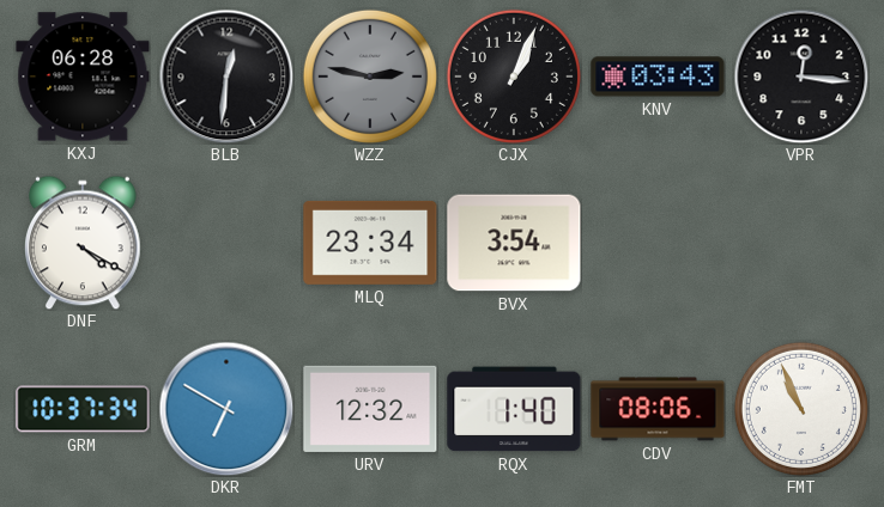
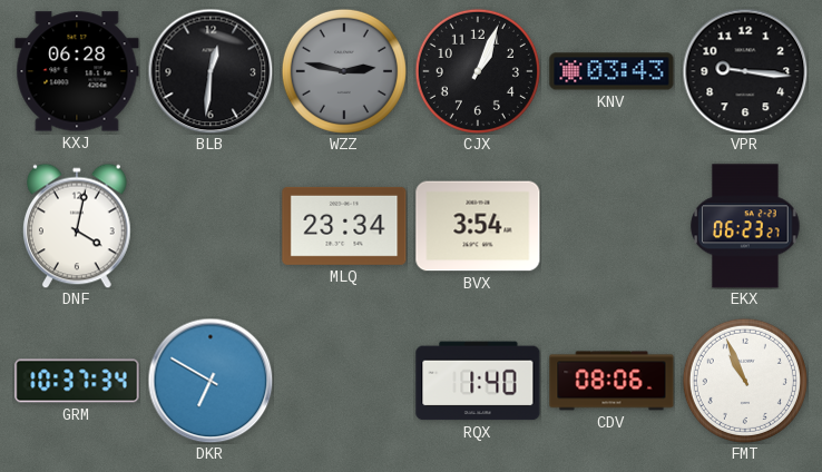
VPR: 12:16 -> 9:16
DNF: 4:20 -> 4:02
EKX: none -> 06:23
URV: 12:32 -> none
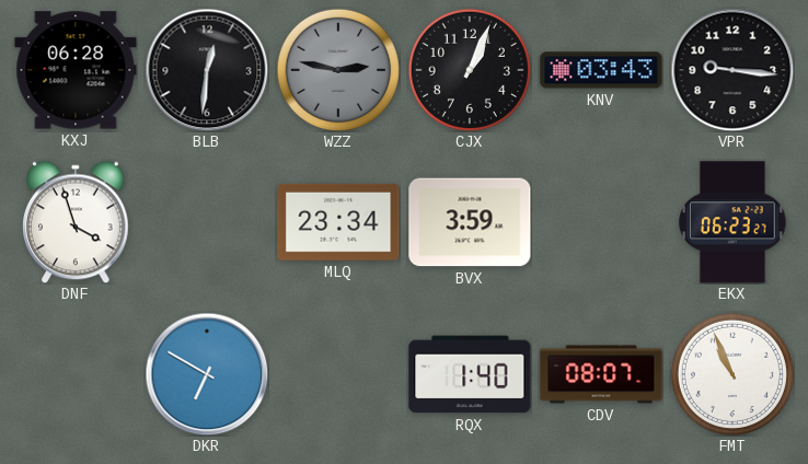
DNF: 4:02 -> 3:57
BVX: 3:54 -> 3:59
GRM: 10:37 -> none
CDV: 08:06 -> 08:07
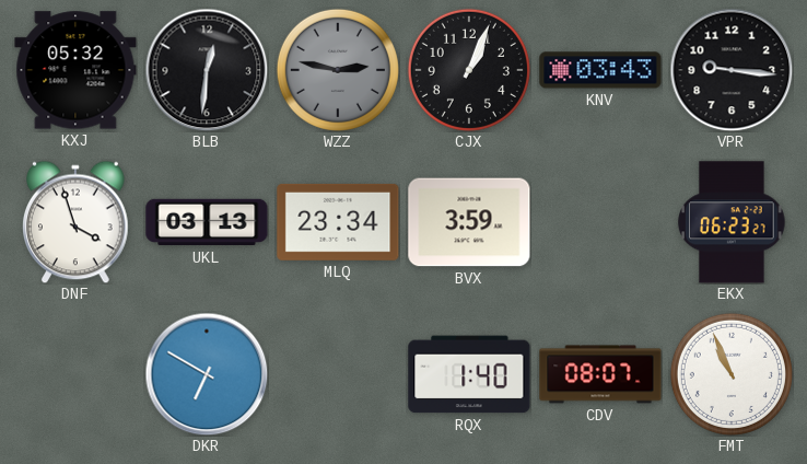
KXJ: 06:28 -> 05:32
UKL: none -> 03:13
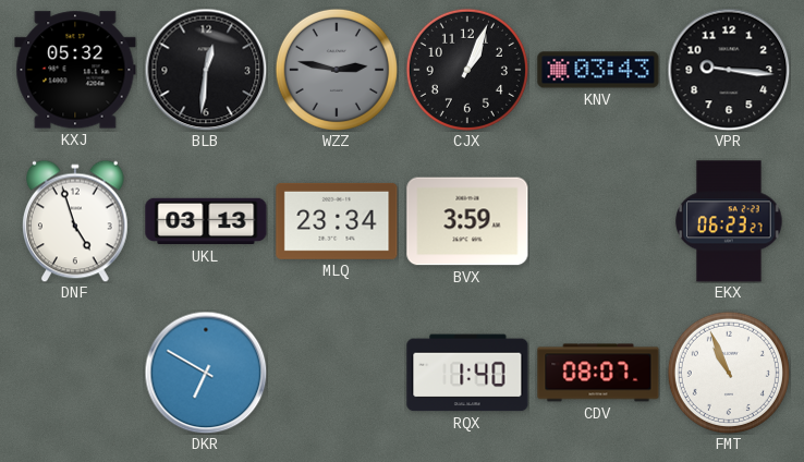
DNF: 3:57 -> 4:57
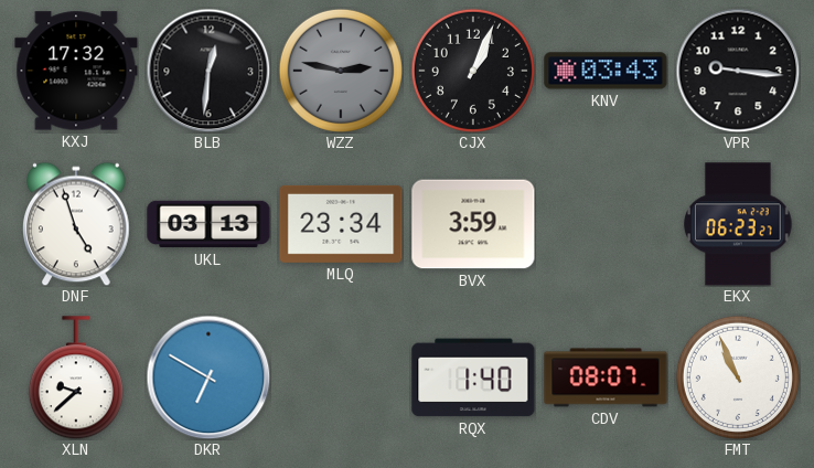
KXJ: 05:32 -> 17:32
XLN: none -> 9:38
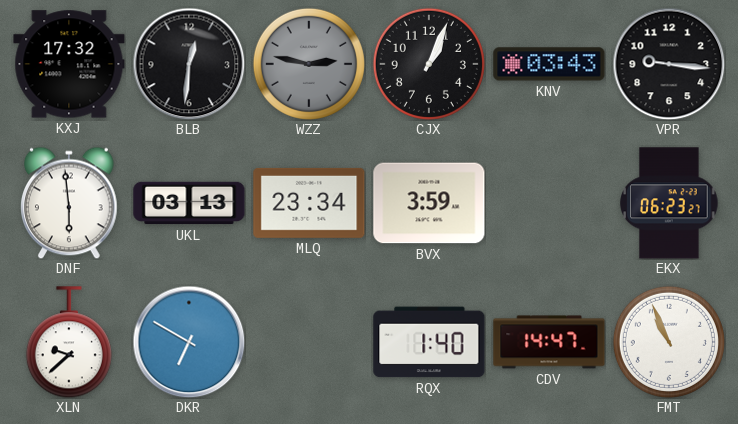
DNF: 4:57 -> 5:59
CDV: 08:07 -> 14:47
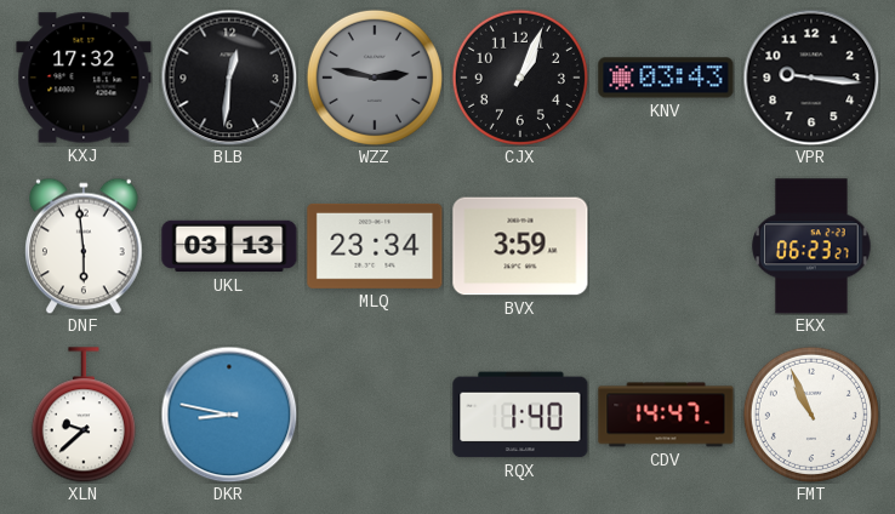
DKR: 6:50 -> 8:47
